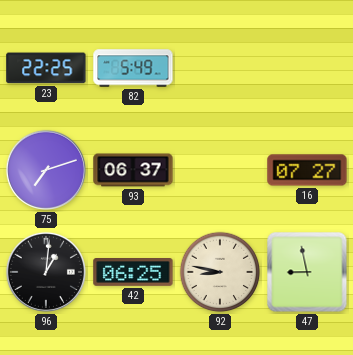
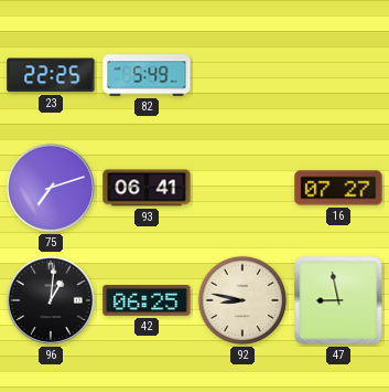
93: 06:37 -> 06:41
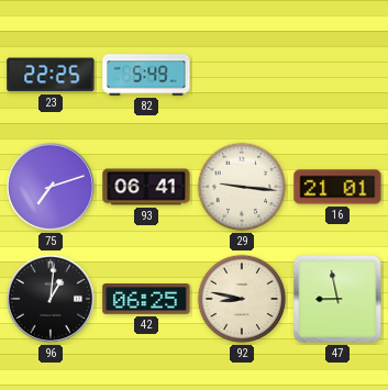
29: none -> 9:16
16: 07:27 -> 21:01
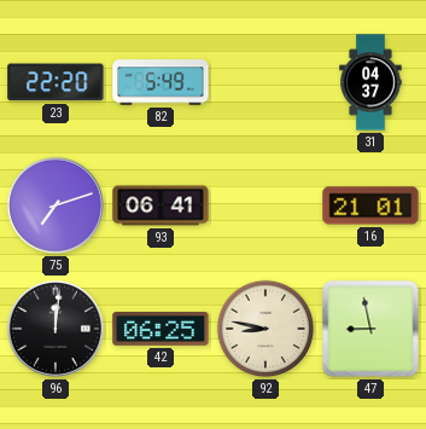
23: 22:25 -> 22:20
31: none -> 04:37
29: 9:16 -> none
96: 1:01 -> 12:01
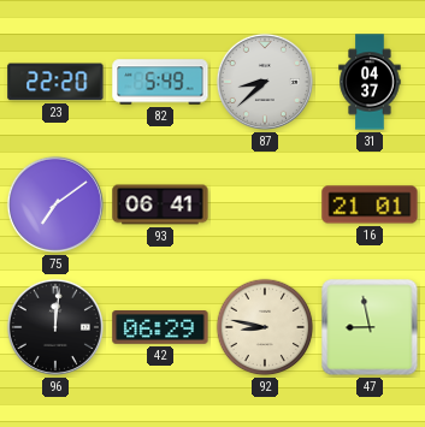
87: none -> 8:38
75: 7:12 -> 7:09
42: 06:25 -> 06:29
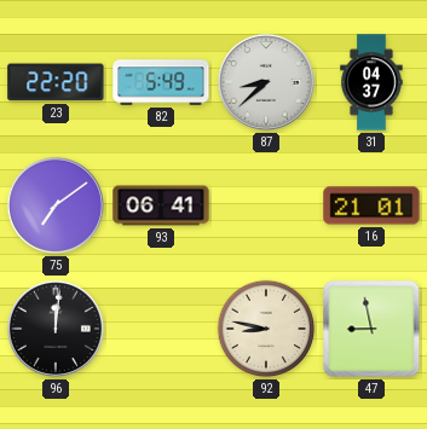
42: 06:29 -> none
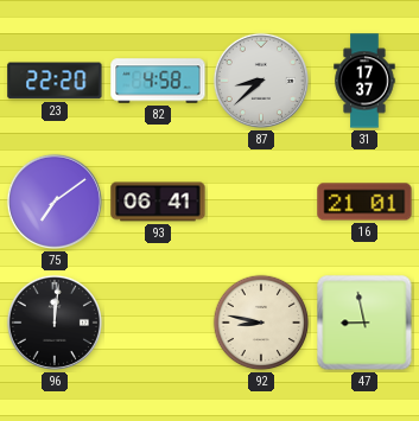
82: 5:49 -> 4:58
31: 04:37 -> 17:37
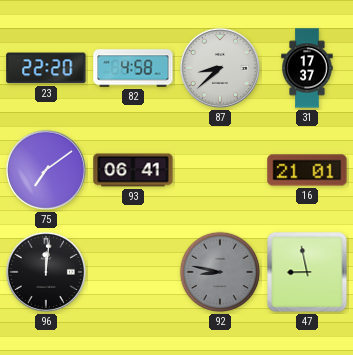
92 dial: cream -> grey
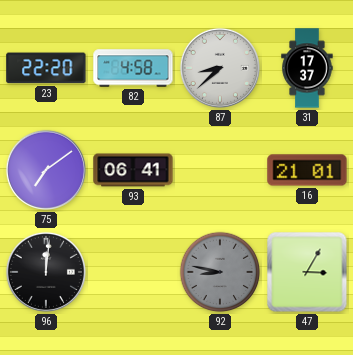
47: 8:58 -> 3:05
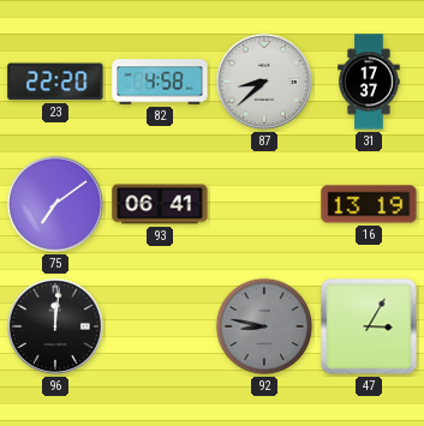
16: 21:01 -> 13:19
